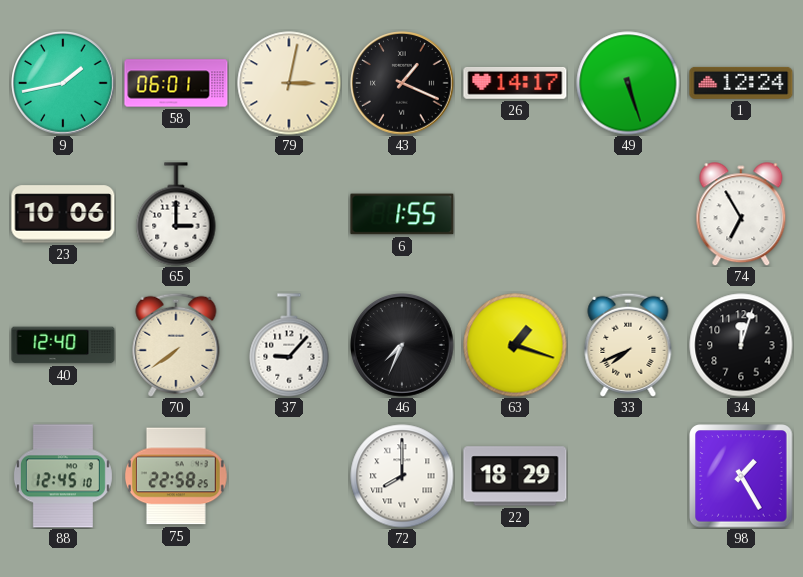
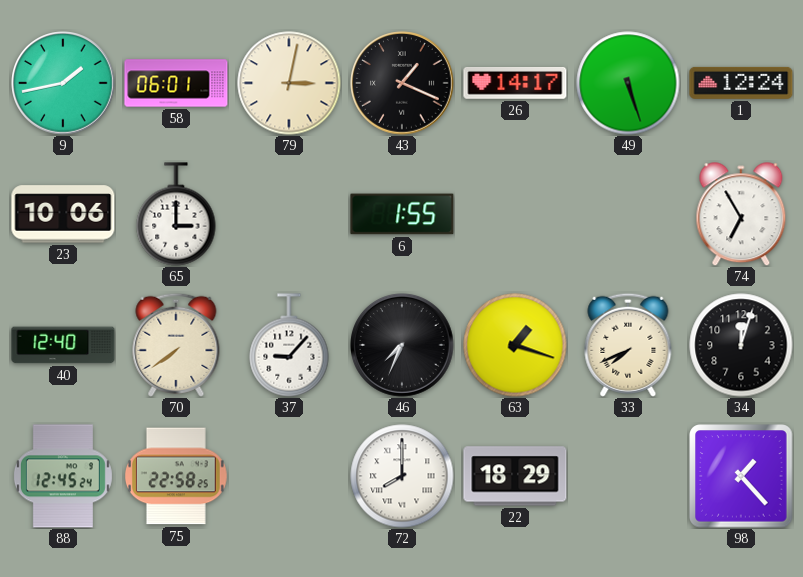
88: 12:45:10 -> 12:45:24
98: 1:25 -> 1:23
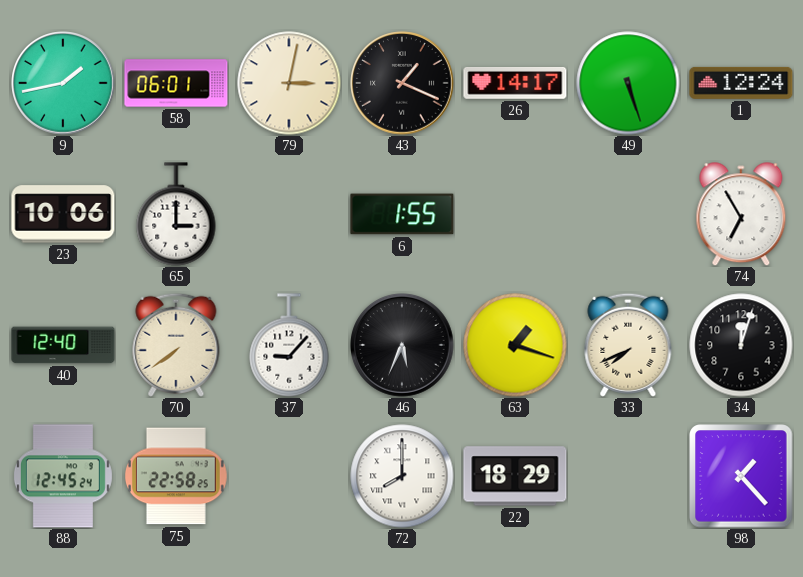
46: 7:34 -> 5:34
